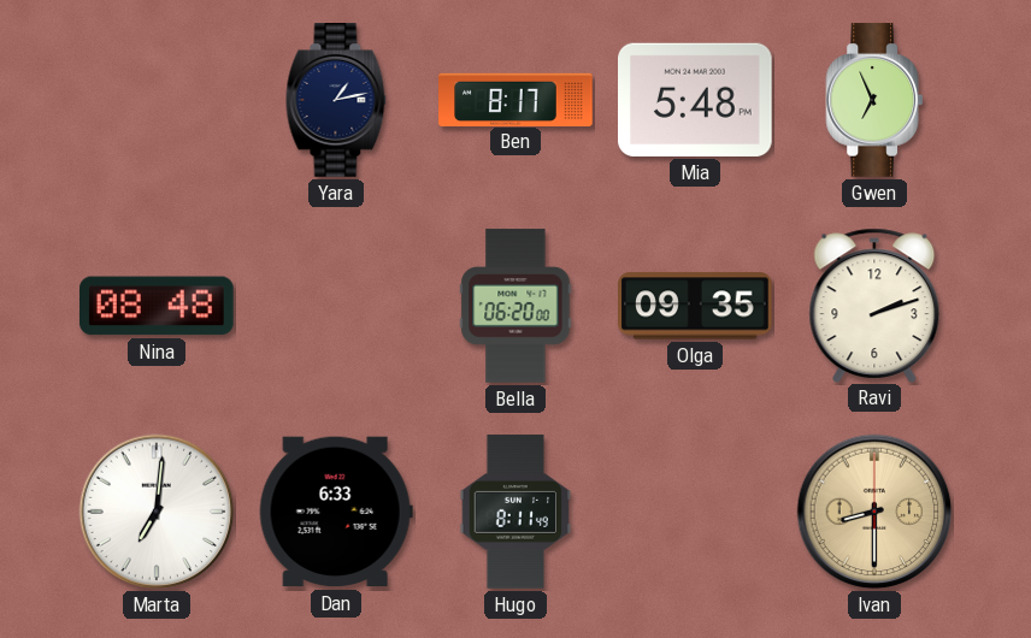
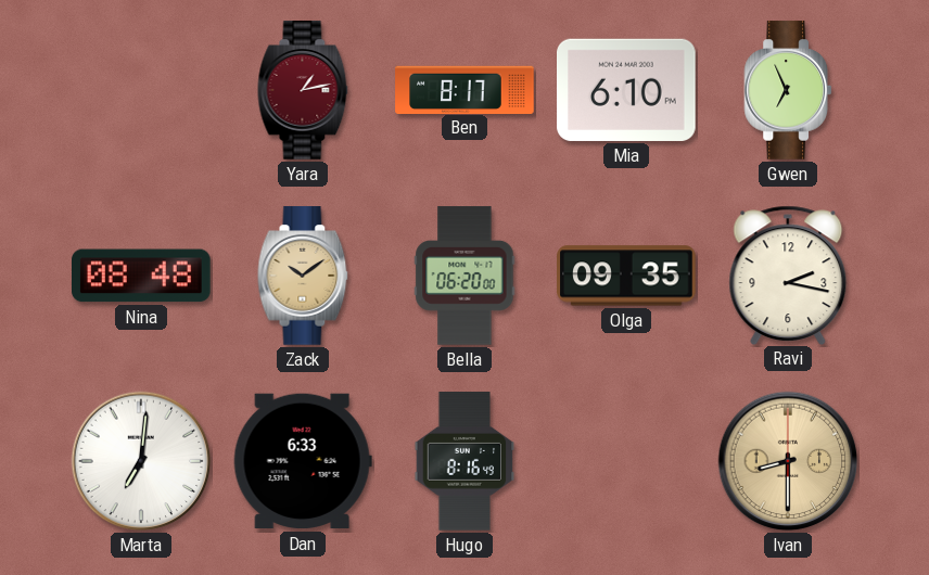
Yara dial: navy -> burgundy
Mia: 5:48 -> 6:10
Zack: none -> 10:09
Ravi: 2:12 -> 2:17
Hugo: 8:11 -> 8:16
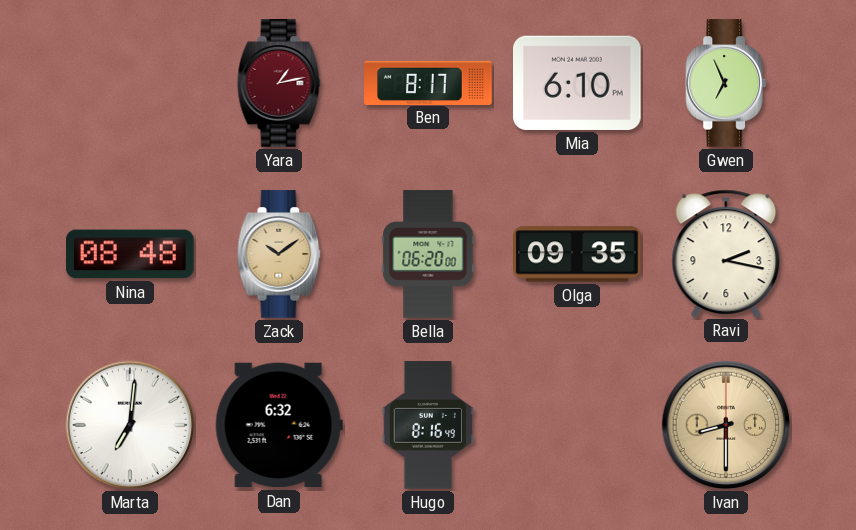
Dan: 6:33 -> 6:32
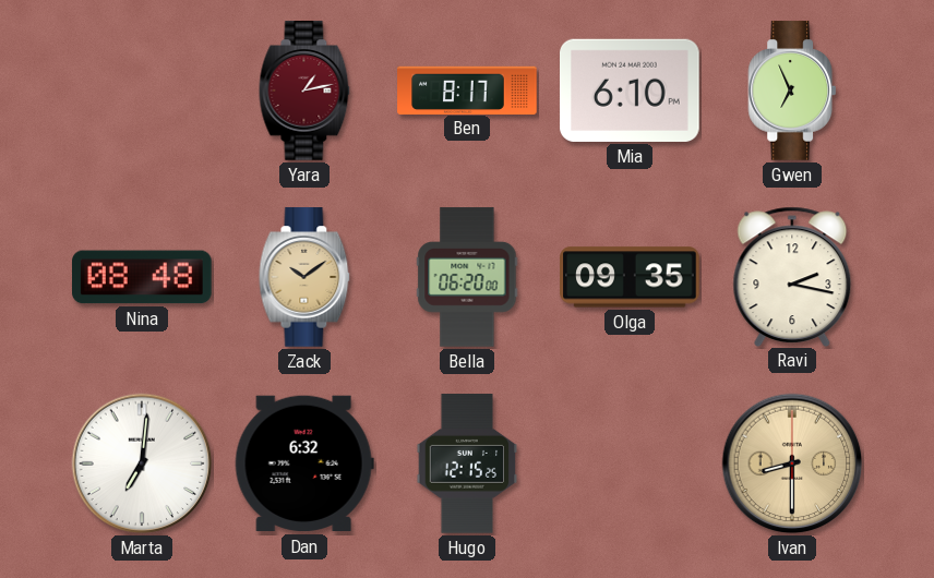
Hugo: 8:16 -> 12:15
